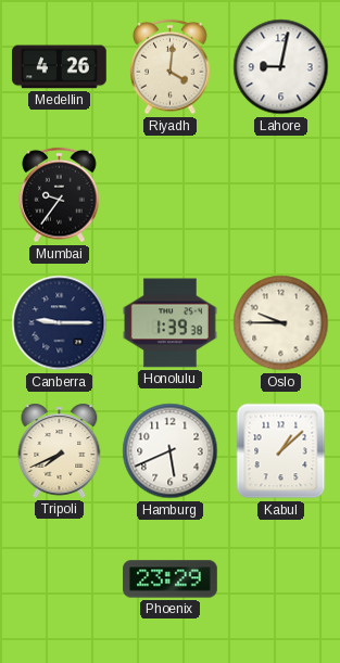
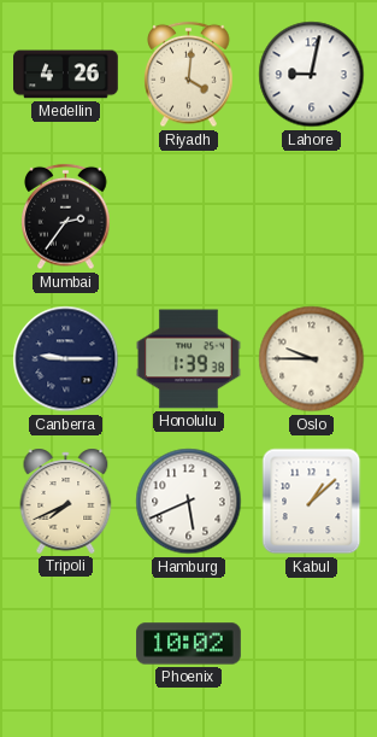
Mumbai: 9:36 -> 2:36
Phoenix: 23:29 -> 10:02
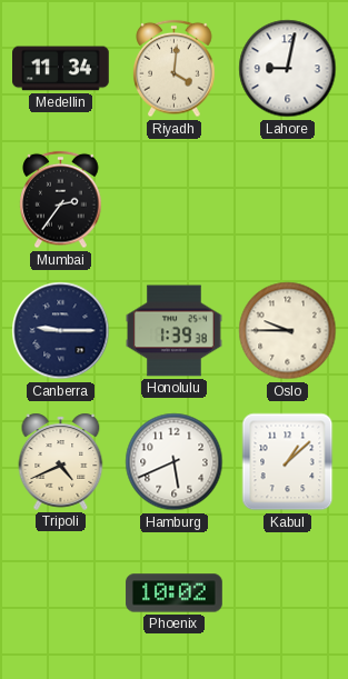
Medellin: 4:26 -> 11:34
Tripoli: 7:41 -> 4:41
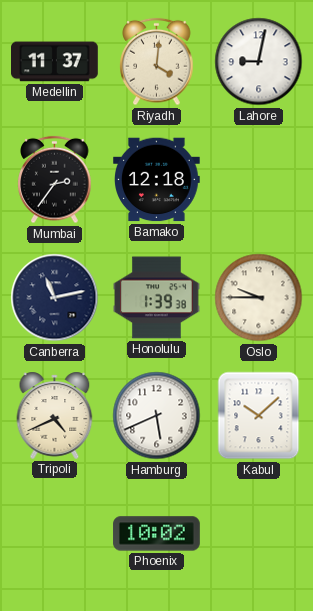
Medellin: 11:34 -> 11:37
Bamako: none -> 12:18
Canberra: 9:15 -> 11:13
Kabul: 1:08 -> 10:08
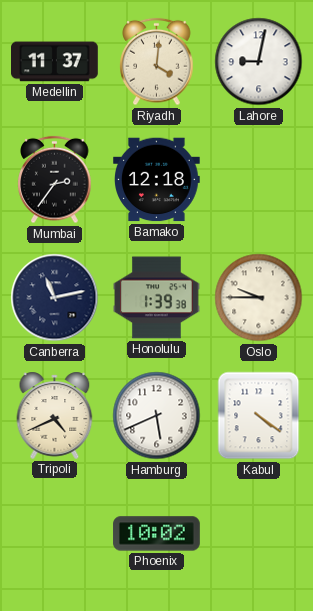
Kabul: 10:08 -> 4:21
